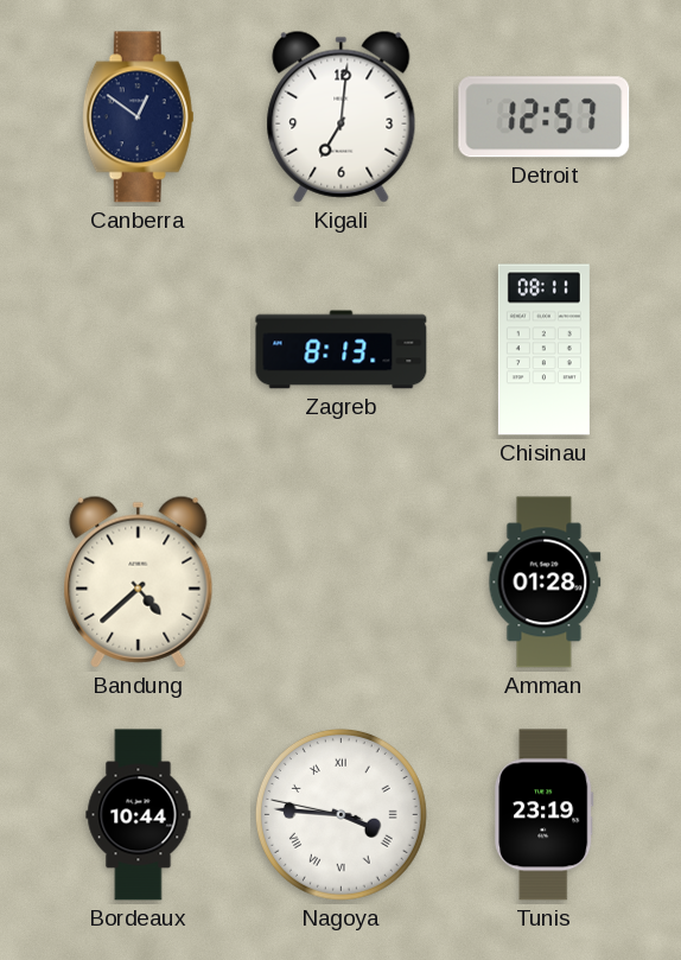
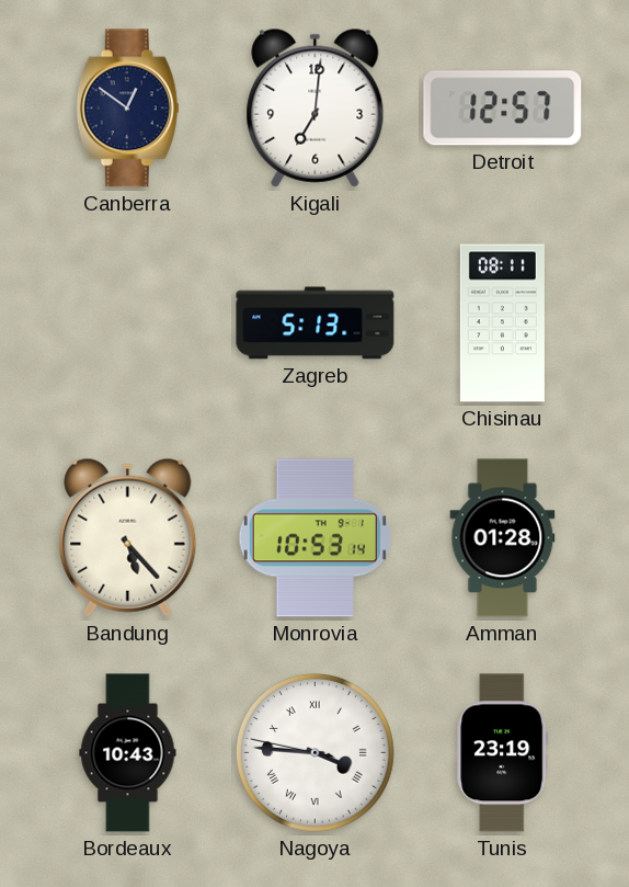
Zagreb: 8:13 -> 5:13
Bandung: 4:38 -> 5:23
Monrovia: none -> 10:53
Bordeaux: 10:44 -> 10:43
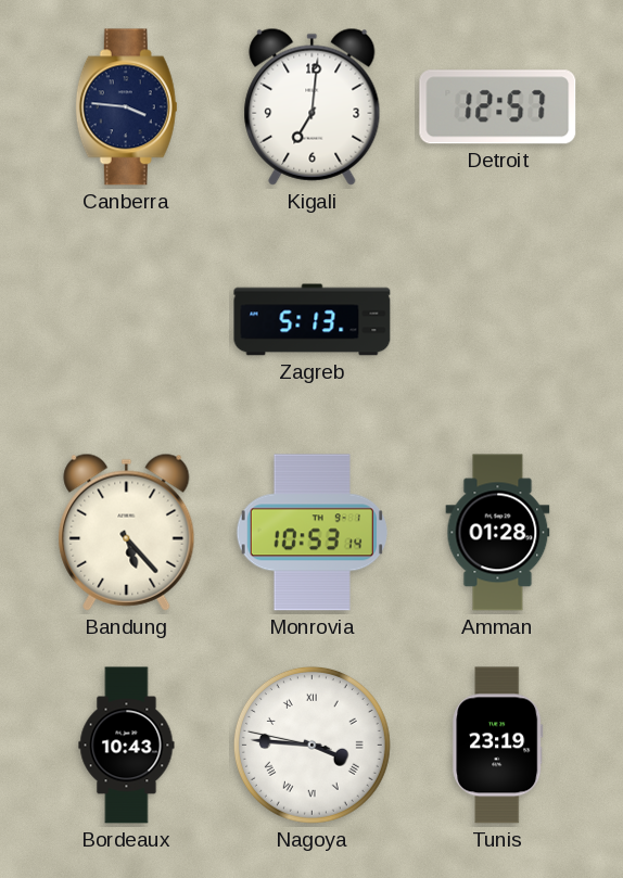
Canberra: 12:51 -> 3:46
Chisinau: 08:11 -> none
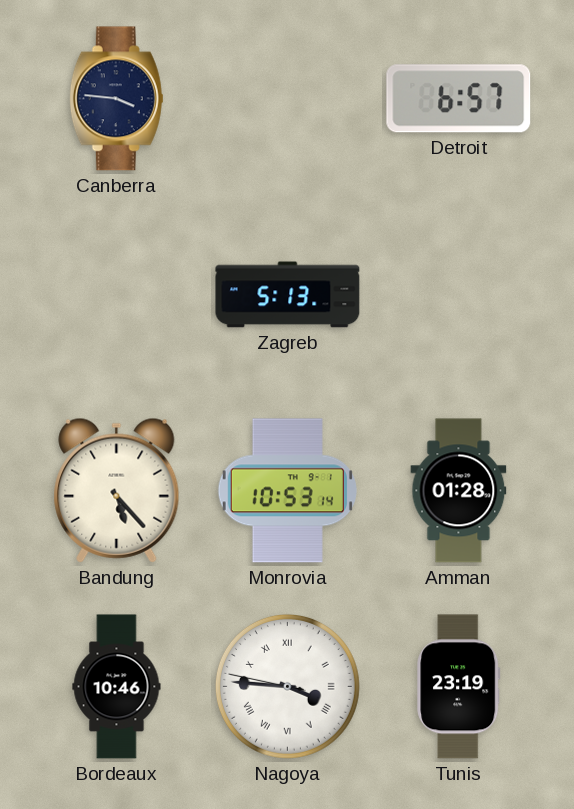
Kigali: 7:01 -> none
Detroit: 12:57 -> 6:57
Bordeaux: 10:43 -> 10:46
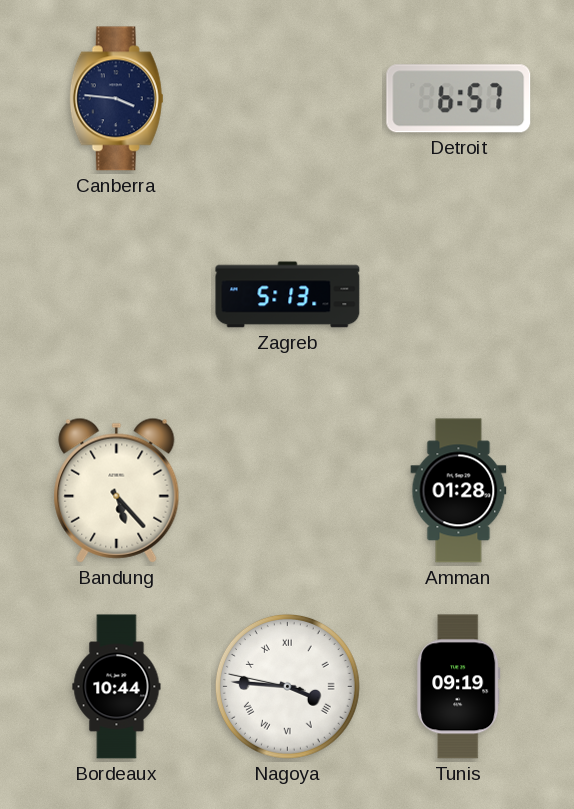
Monrovia: 10:53 -> none
Bordeaux: 10:46 -> 10:44
Tunis: 23:19 -> 09:19
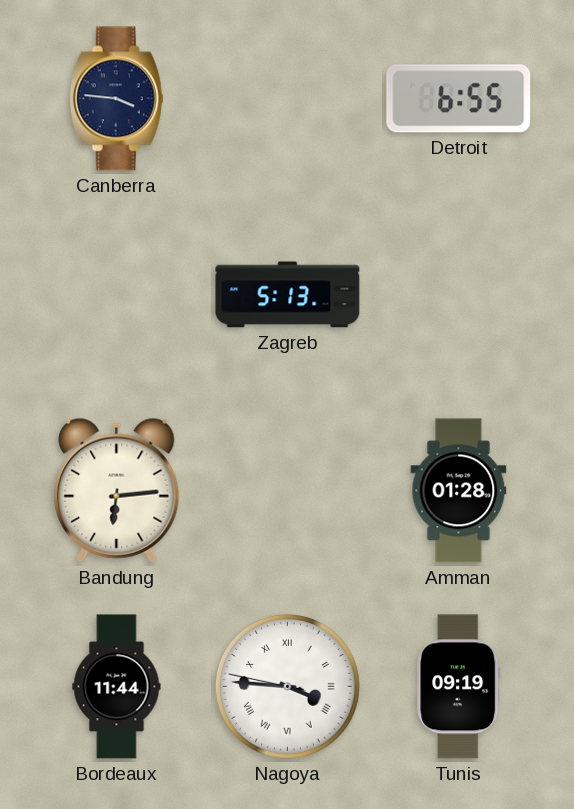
Detroit: 6:57 -> 6:55
Bandung: 5:23 -> 6:14
Bordeaux: 10:44 -> 11:44
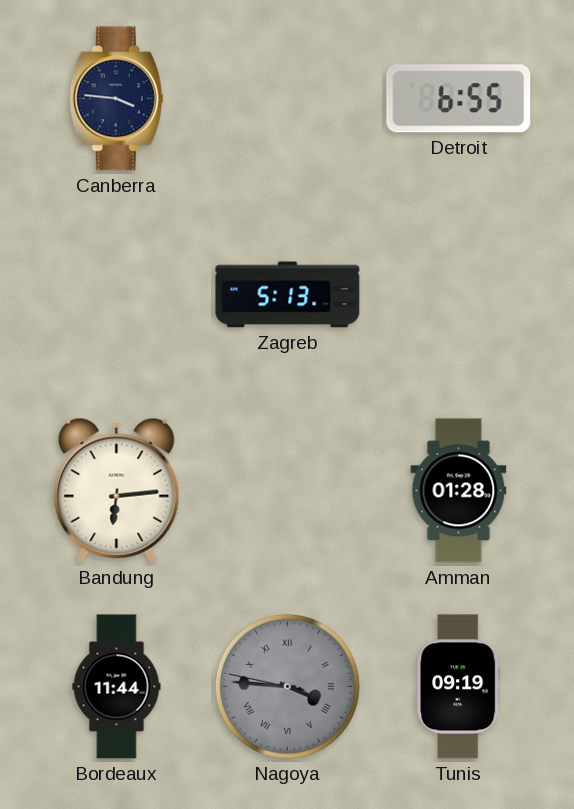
Nagoya dial: white -> grey
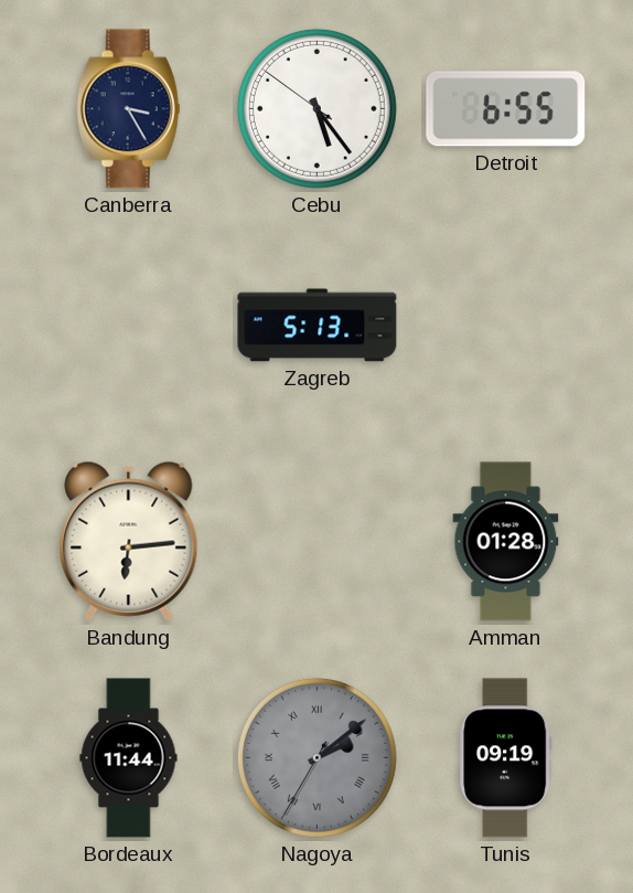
Canberra: 3:46 -> 3:25
Cebu: none -> 5:23
Nagoya: 3:45 -> 2:08
